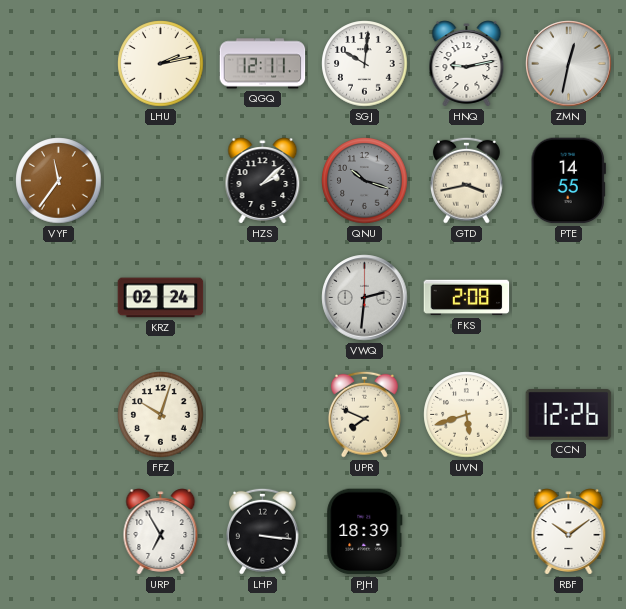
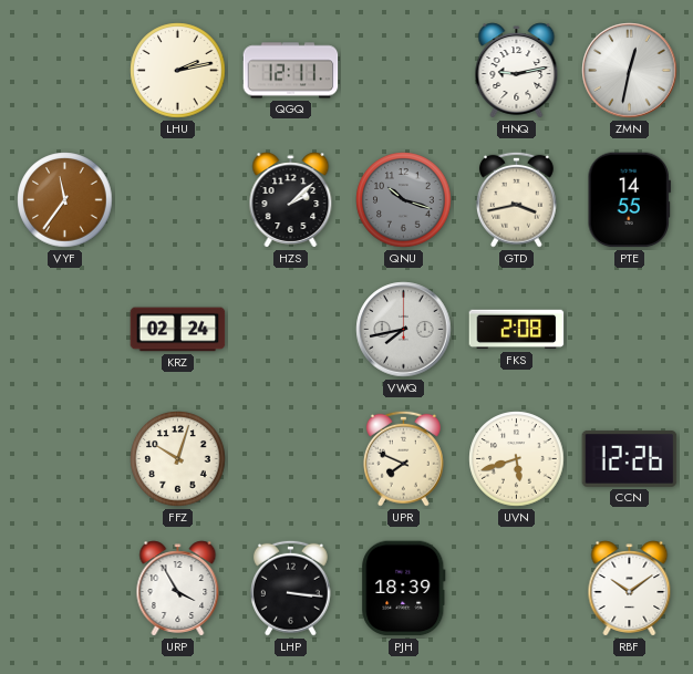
SGJ: 10:01 -> none
VWQ: 2:31 -> 7:43
URP: 6:55 -> 3:55
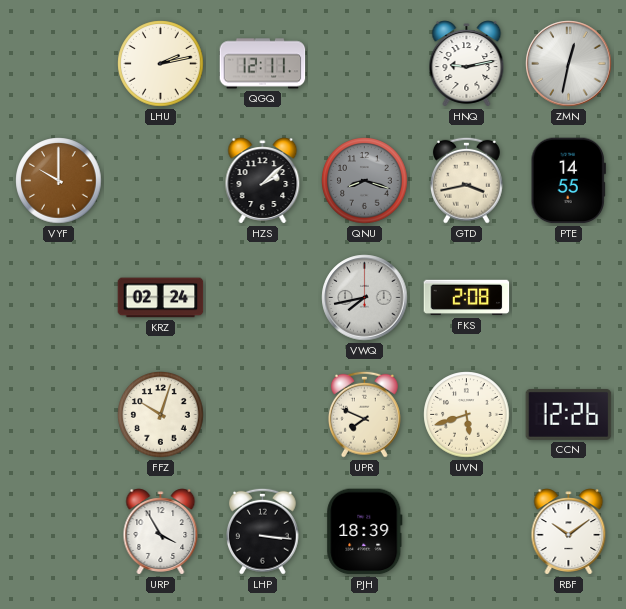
VYF: 11:36 -> 10:00
QNU: 10:18 -> 8:18
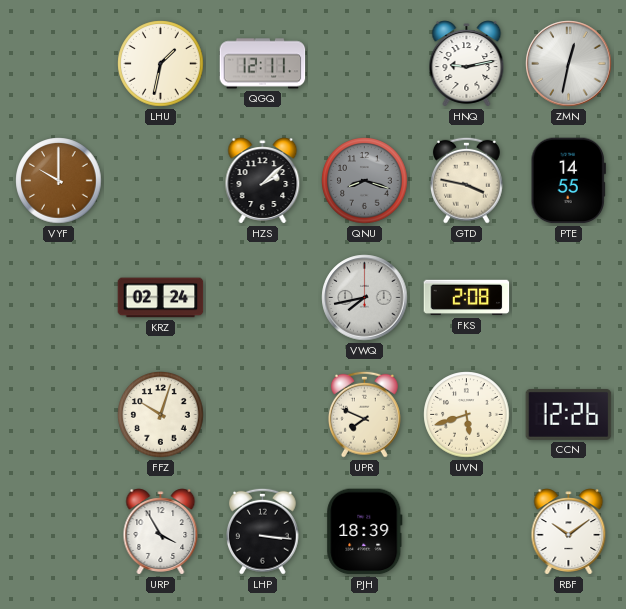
LHU: 2:13 -> 1:32
GTD: 3:43 -> 3:47
